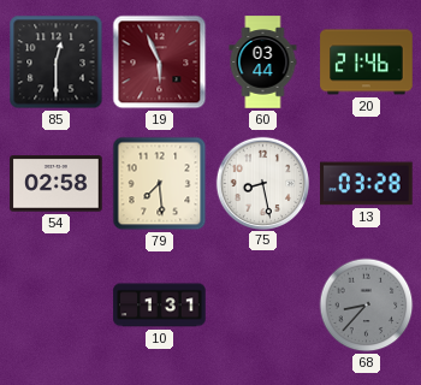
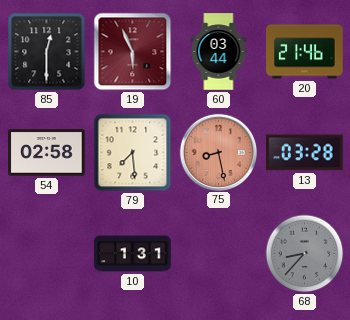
75 dial: white -> salmon
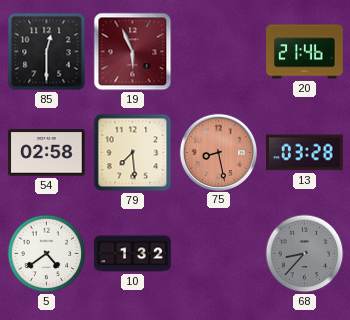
60: 03:44 -> none
5: none -> 4:39
10: 1:31 -> 1:32
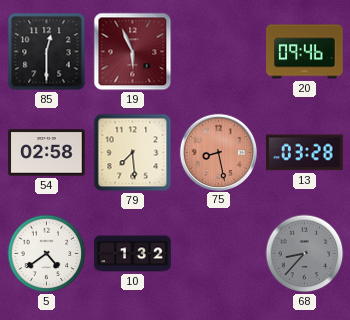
20: 21:46 -> 09:46
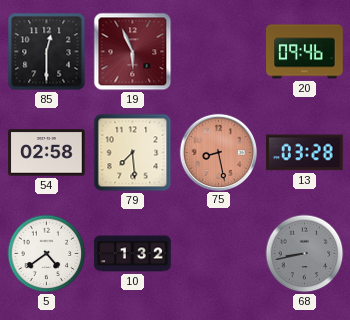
68: 8:37 -> 8:43
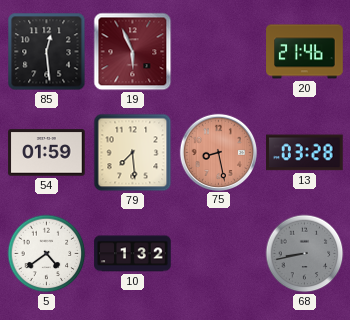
85: 12:30 -> 12:29
20: 09:46 -> 21:46
54: 02:58 -> 01:59
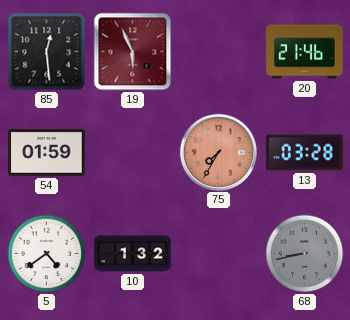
79: 7:29 -> none
75: 8:28 -> 7:35
